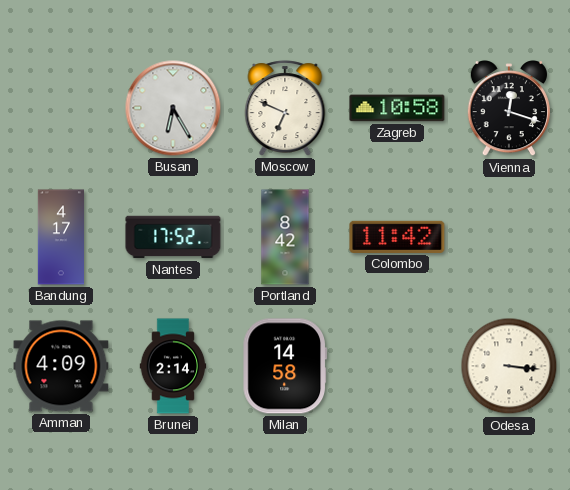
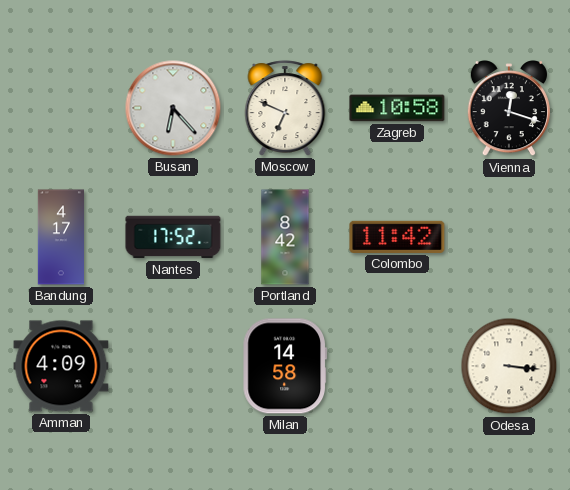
Busan: 6:25 -> 6:23
Brunei: 2:14 -> none
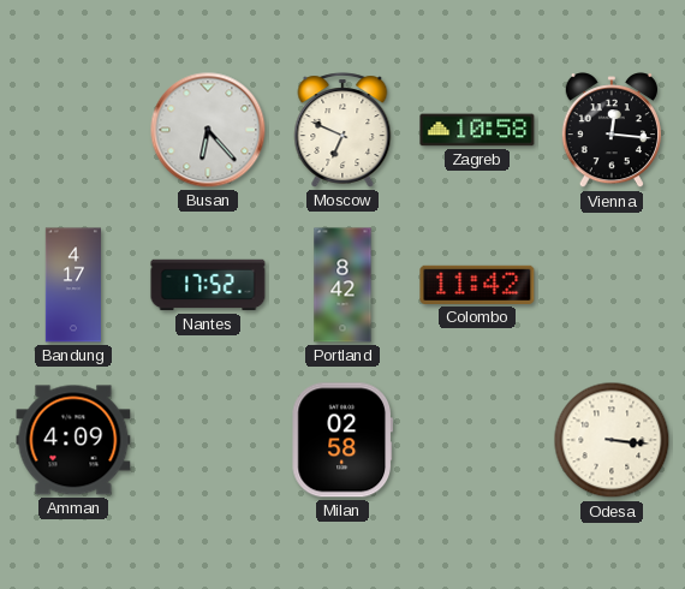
Vienna: 12:18 -> 12:16
Milan: 14:58 -> 02:58
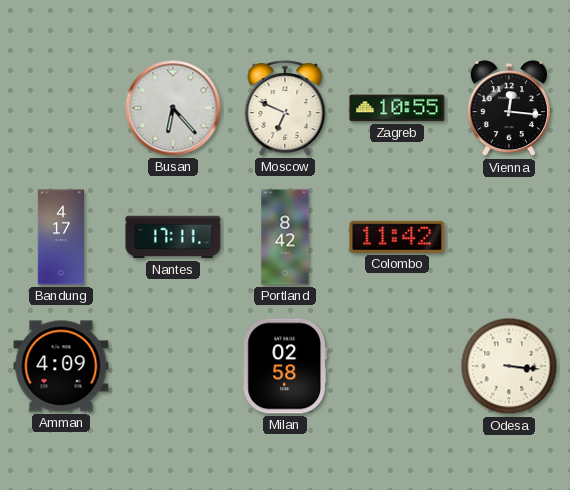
Zagreb: 10:58 -> 10:55
Nantes: 17:52 -> 17:11
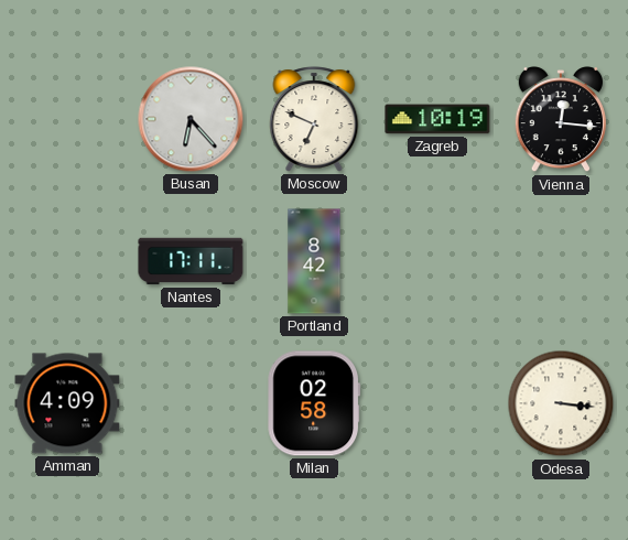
Zagreb: 10:55 -> 10:19
Bandung: 4:17 -> none
Colombo: 11:42 -> none
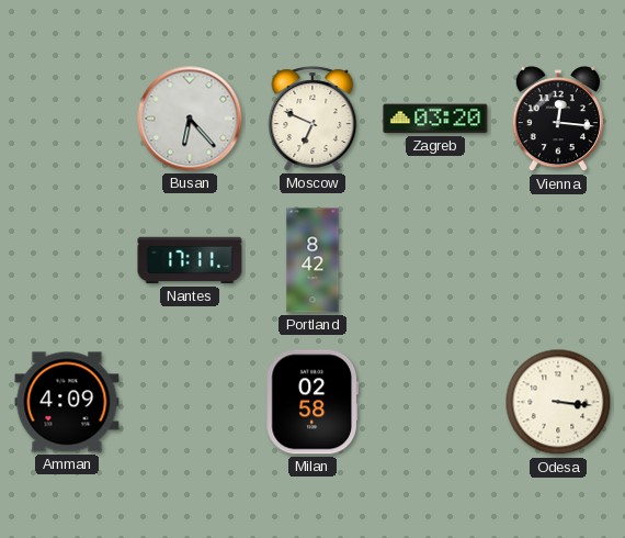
Zagreb: 10:19 -> 03:20
